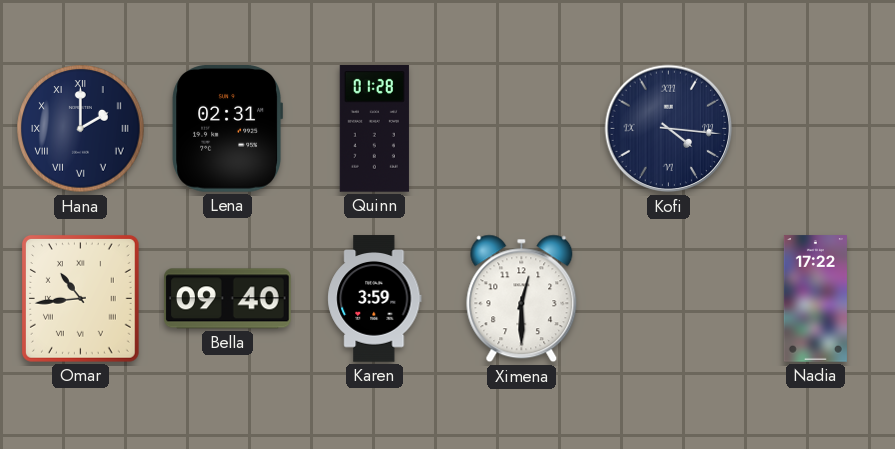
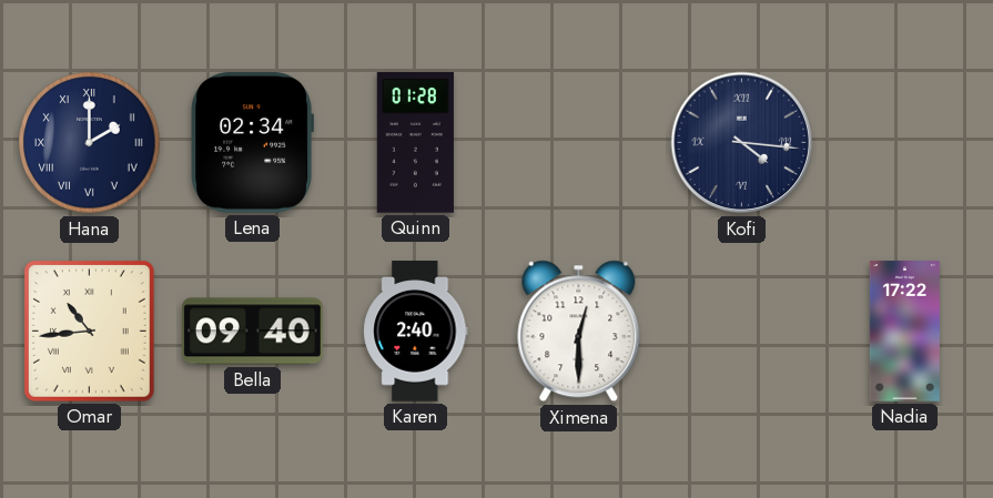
Lena: 02:31 -> 02:34
Karen: 3:59 -> 2:40
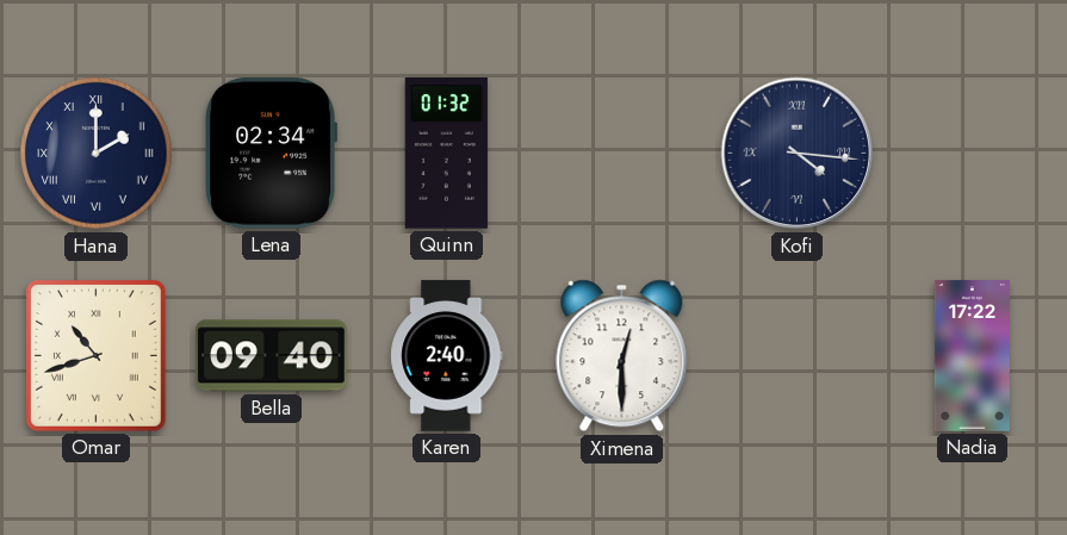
Quinn: 01:28 -> 01:32
Omar: 10:44 -> 10:42
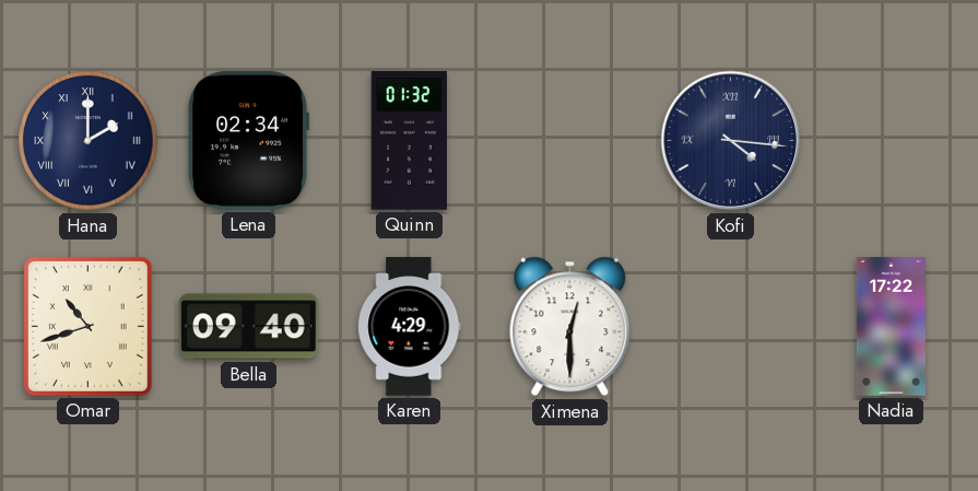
Karen: 2:40 -> 4:29
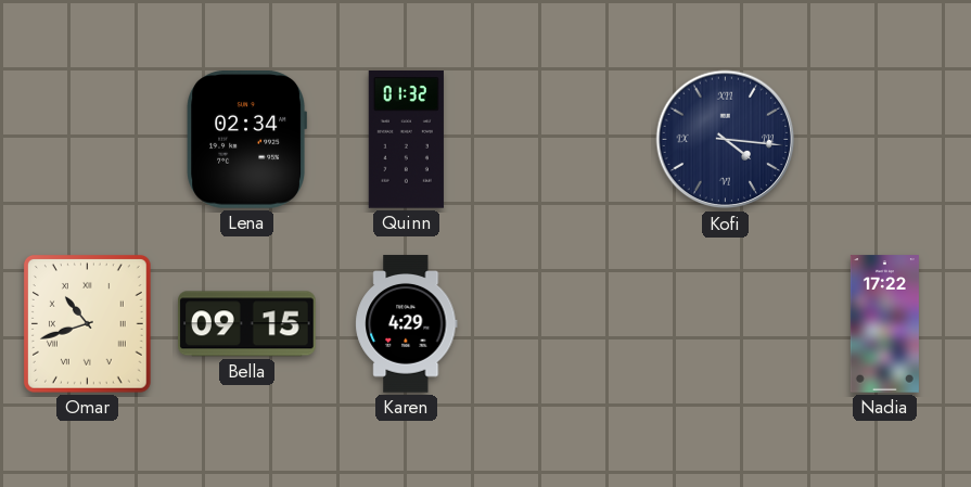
Hana: 2:00 -> none
Bella: 09:40 -> 09:15
Ximena: 12:30 -> none
